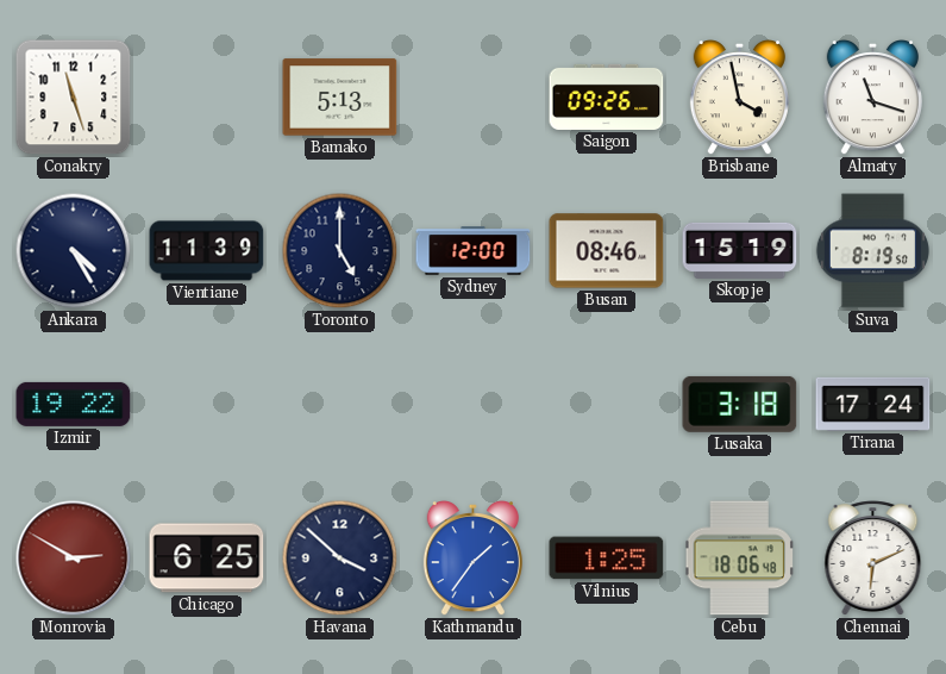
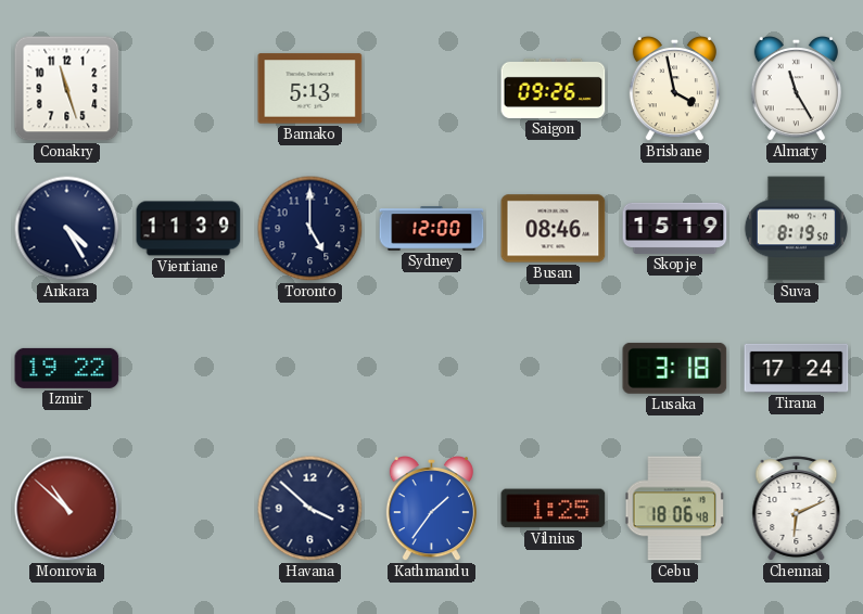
Almaty: 11:18 -> 11:25
Monrovia: 2:50 -> 10:52
Chicago: 6:25 -> none
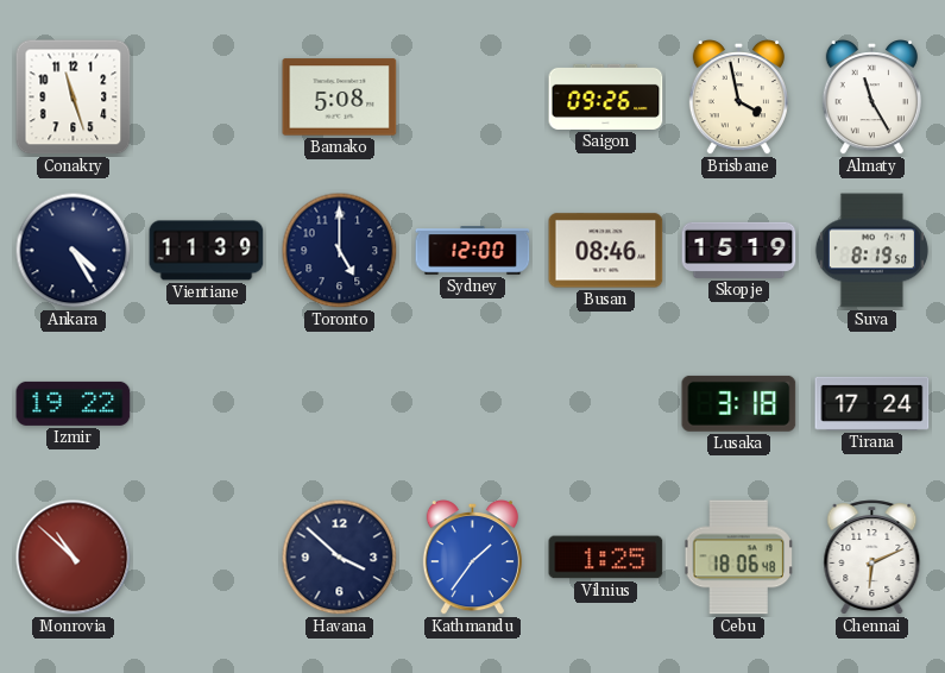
Bamako: 5:13 -> 5:08
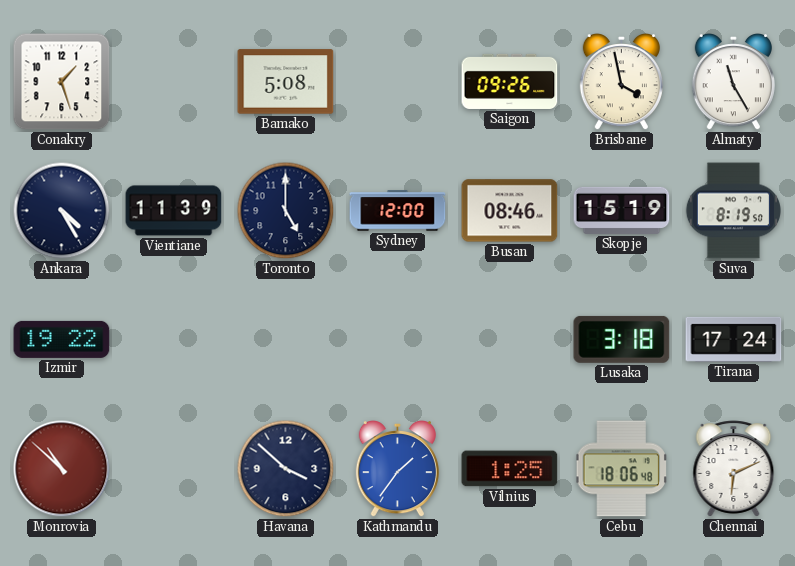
Conakry: 11:27 -> 1:27
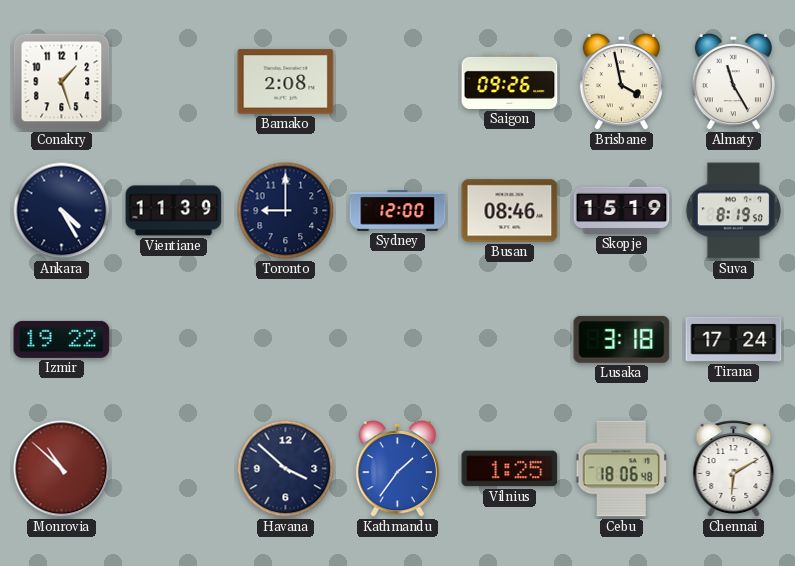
Bamako: 5:08 -> 2:08
Toronto: 5:00 -> 9:00
Chennai: 6:11 -> 6:10
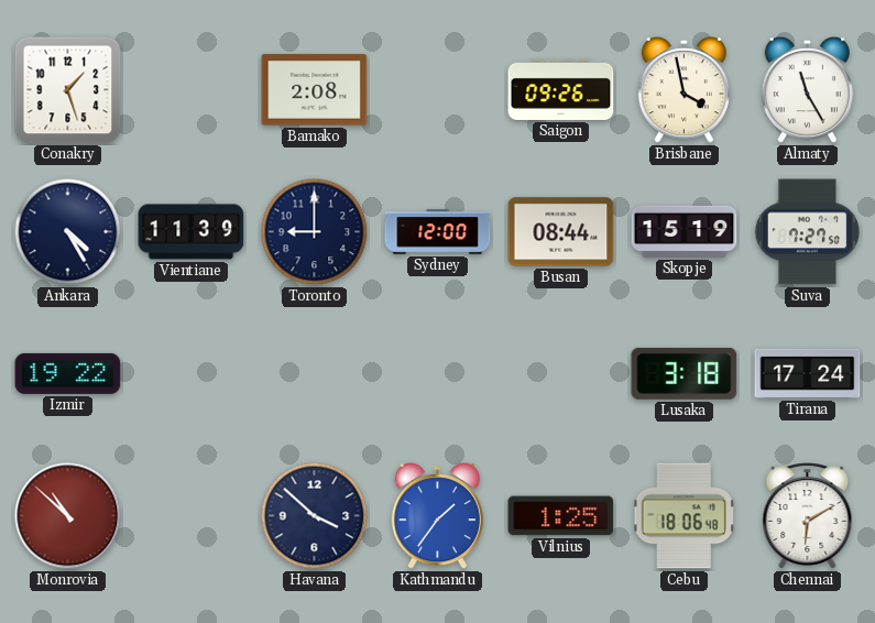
Busan: 08:46 -> 08:44
Suva: 8:19 -> 7:27
